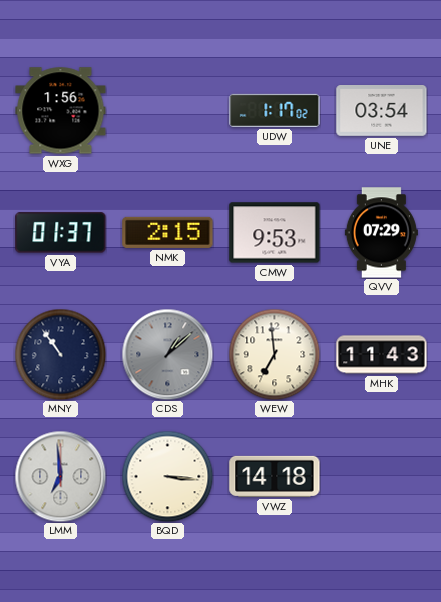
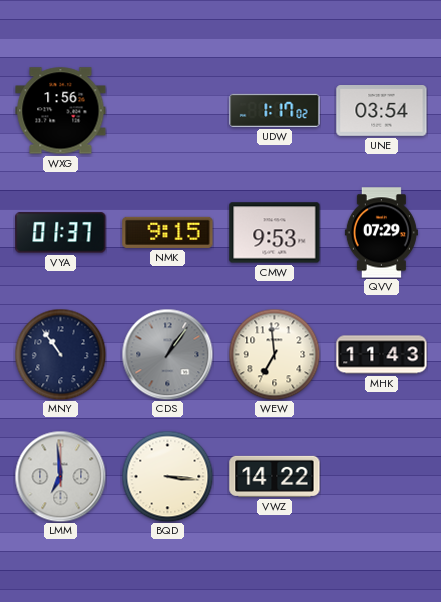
NMK: 2:15 -> 9:15
CDS: 1:08 -> 1:06
VWZ: 14:18 -> 14:22
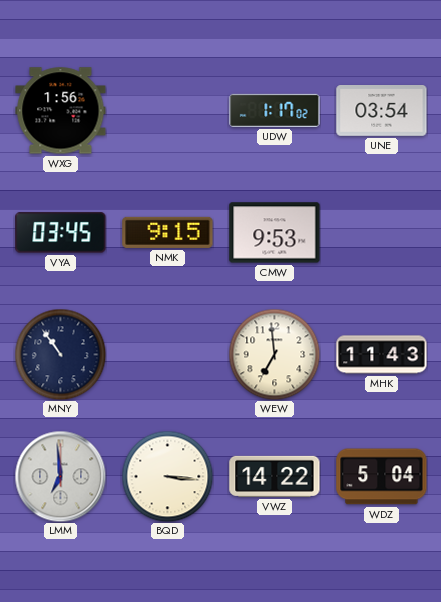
VYA: 01:37 -> 03:45
QVV: 07:29 -> none
CDS: 1:06 -> none
WDZ: none -> 5:04
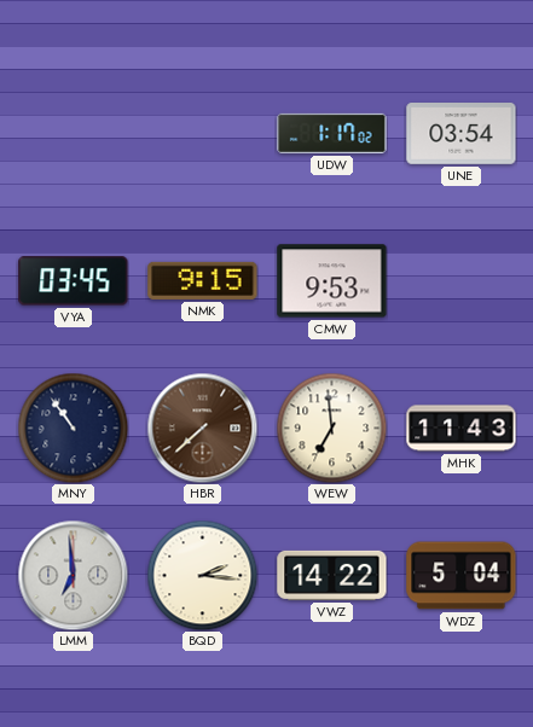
WXG: 1:56 -> none
HBR: none -> 7:38
BQD: 3:16 -> 2:16
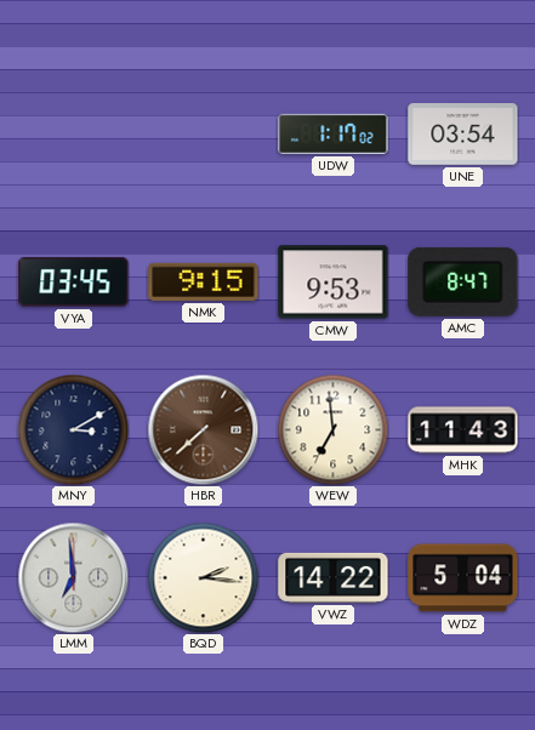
AMC: none -> 8:47
MNY: 10:54 -> 3:10
